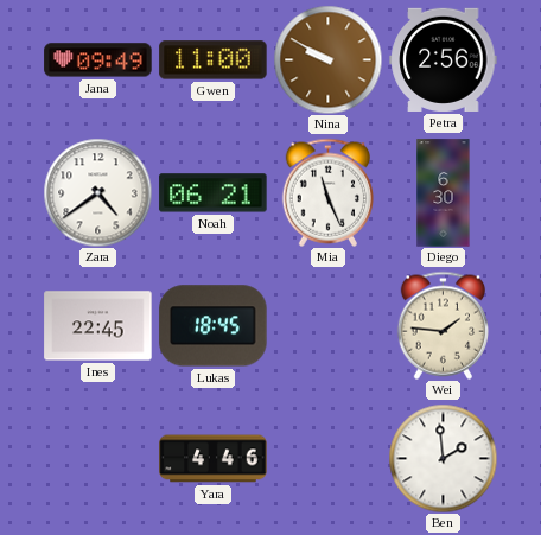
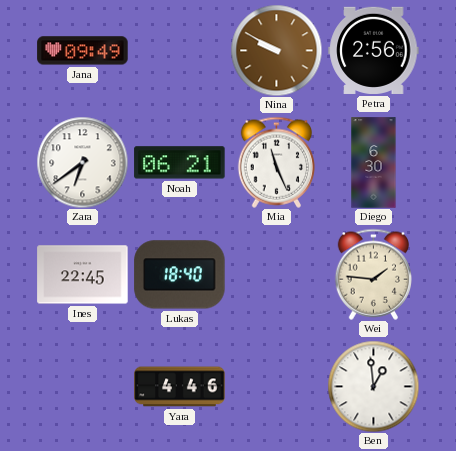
Gwen: 11:00 -> none
Zara: 4:39 -> 6:39
Lukas: 18:45 -> 18:40
Ben: 1:59 -> 12:59
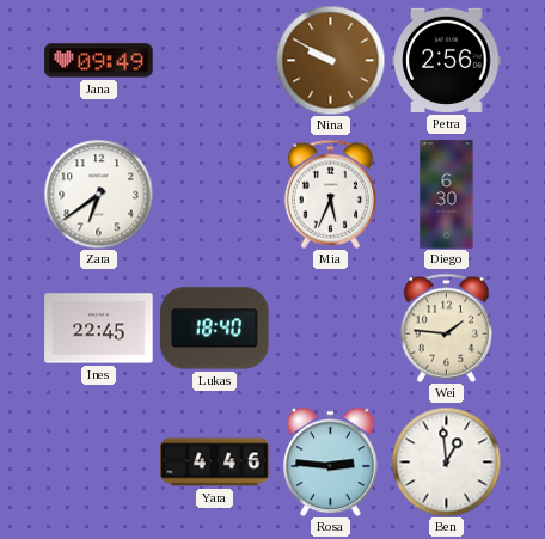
Noah: 06:21 -> none
Mia: 11:26 -> 5:34
Rosa: none -> 2:46
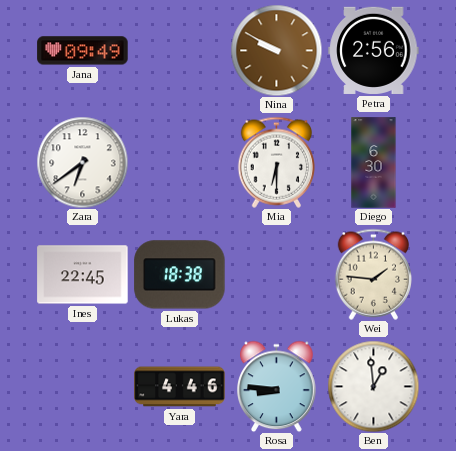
Mia: 5:34 -> 6:30
Lukas: 18:40 -> 18:38
Rosa: 2:46 -> 8:46
